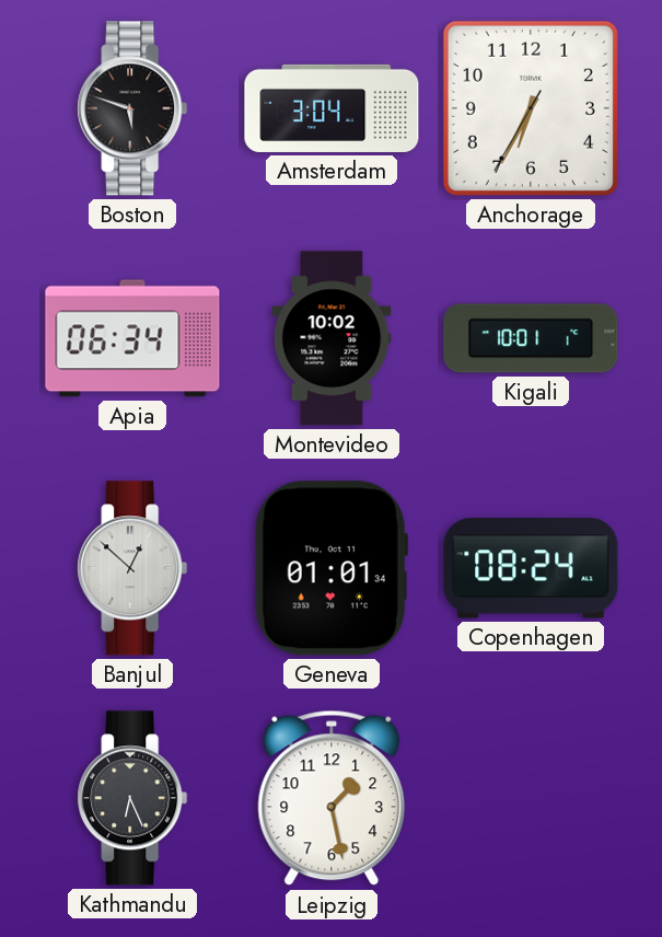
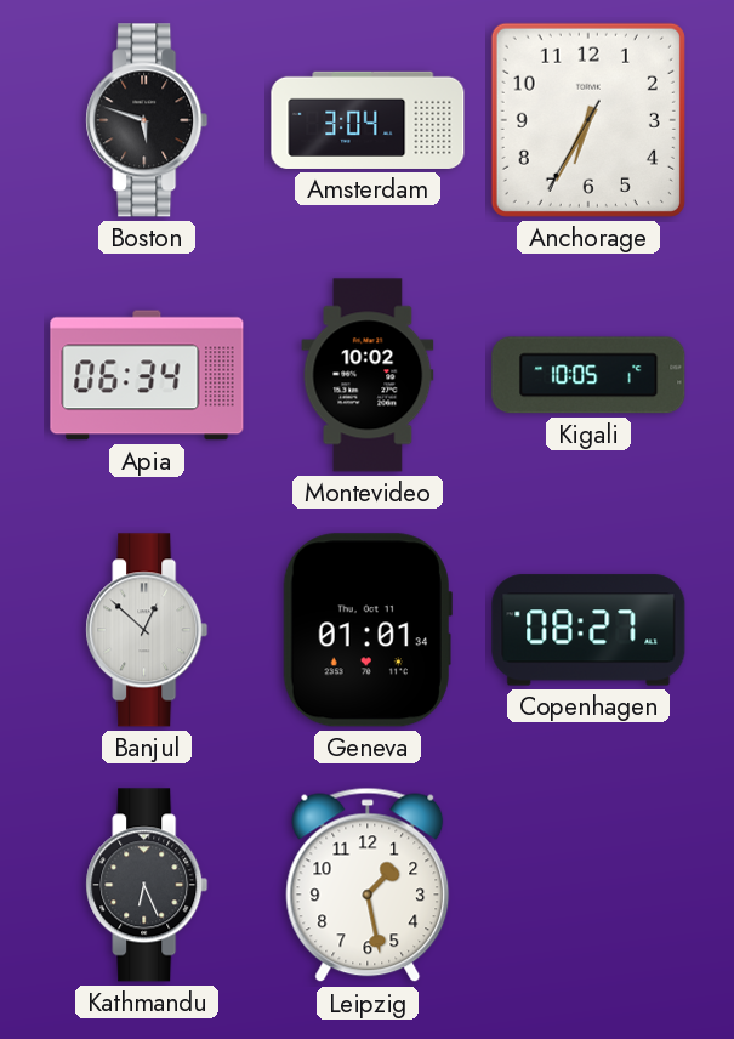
Kigali: 10:01 -> 10:05
Copenhagen: 08:24 -> 08:27
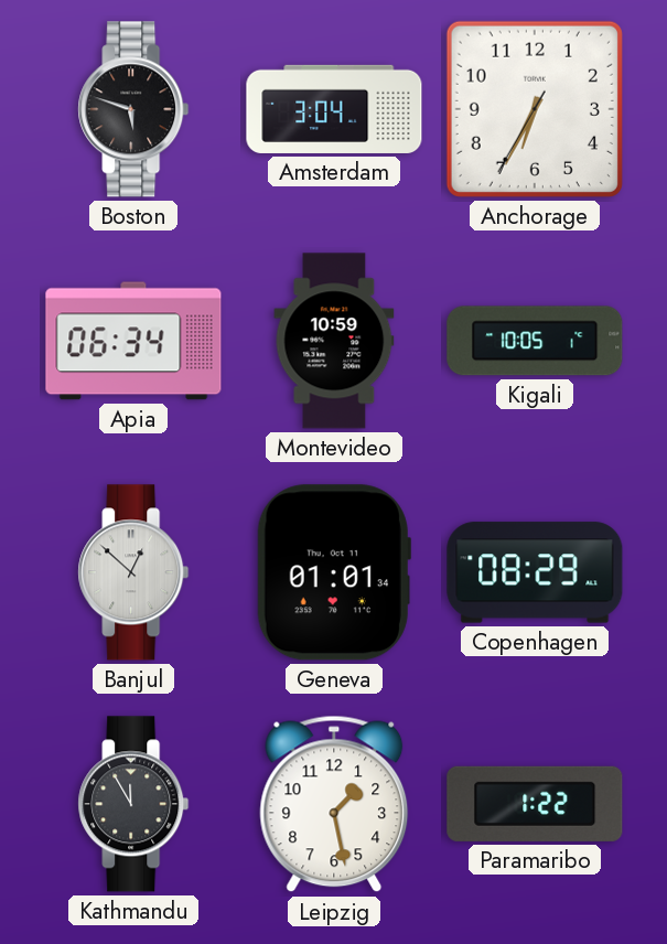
Montevideo: 10:02 -> 10:59
Copenhagen: 08:27 -> 08:29
Kathmandu: 6:26 -> 11:55
Paramaribo: none -> 1:22
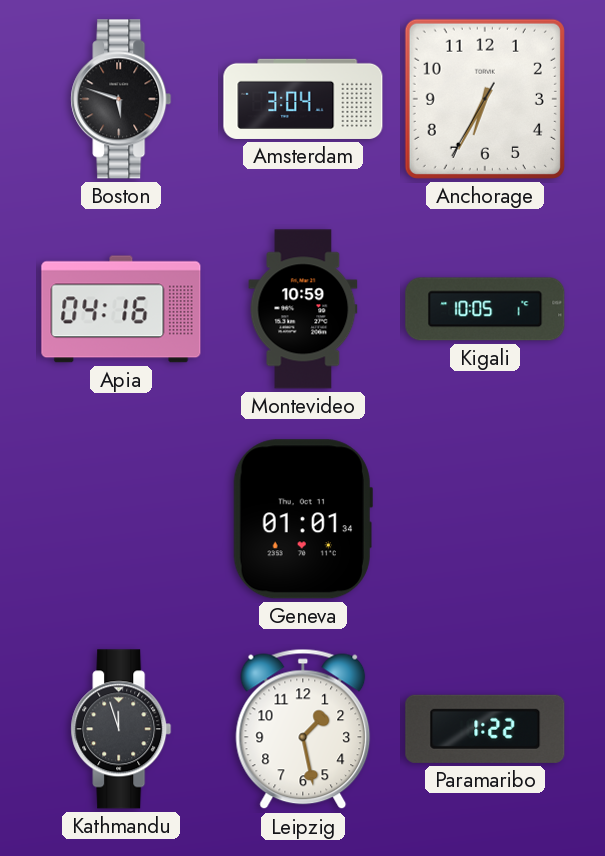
Apia: 06:34 -> 04:16
Banjul: 12:52 -> none
Copenhagen: 08:29 -> none
Kathmandu: 11:55 -> 11:57
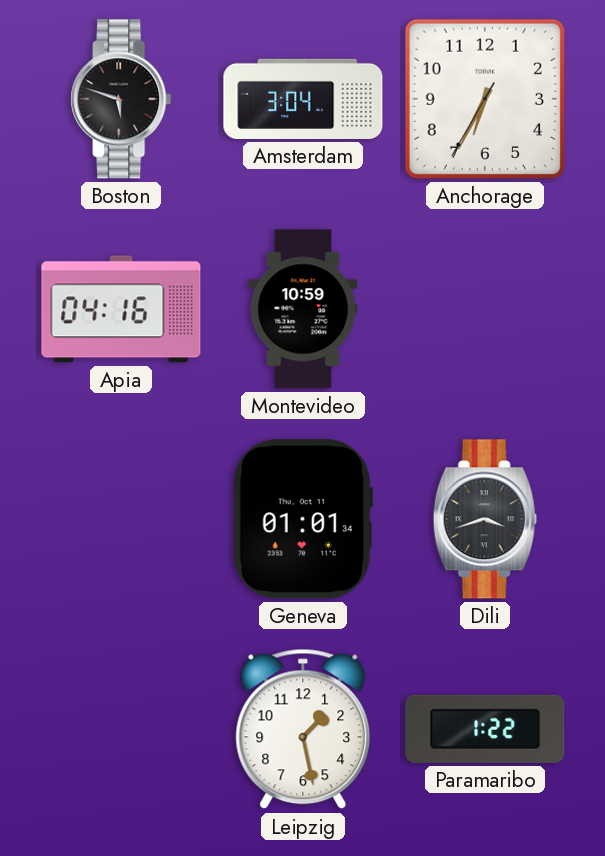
Kigali: 10:05 -> none
Dili: none -> 3:42
Kathmandu: 11:57 -> none
